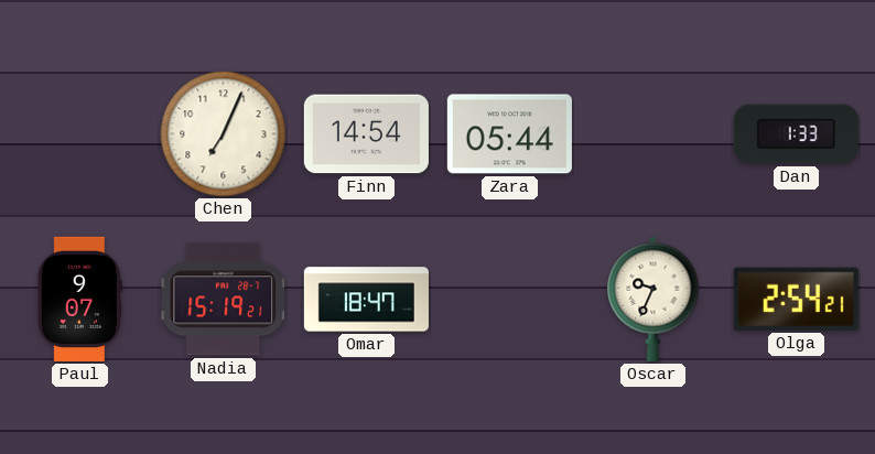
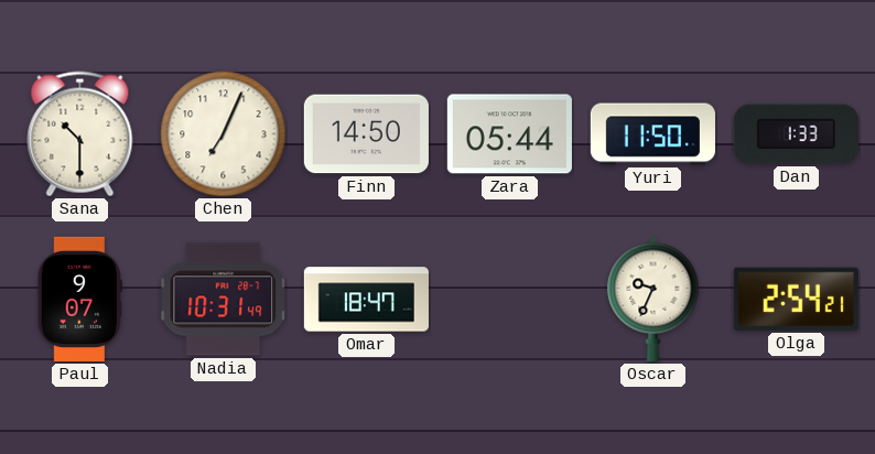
Sana: none -> 10:30
Finn: 14:54 -> 14:50
Yuri: none -> 11:50
Nadia: 15:19 -> 10:31
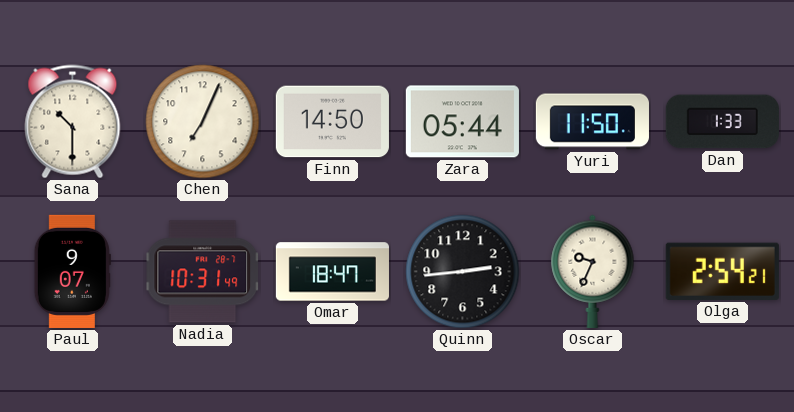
Quinn: none -> 2:44
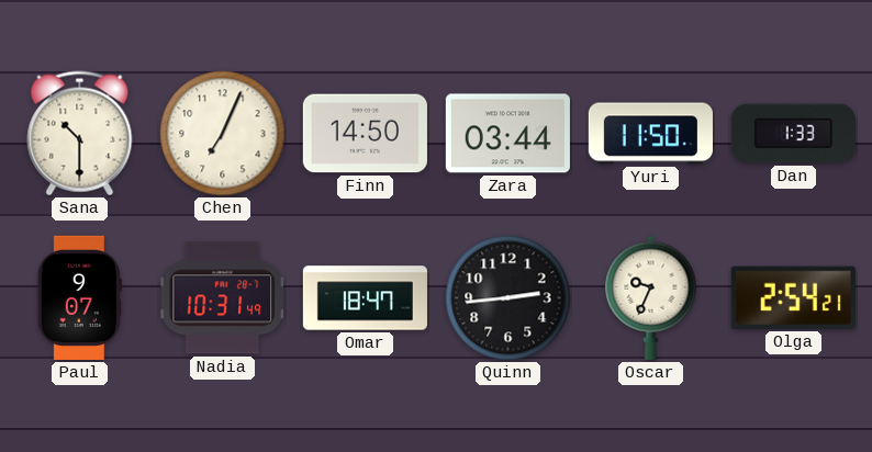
Zara: 05:44 -> 03:44
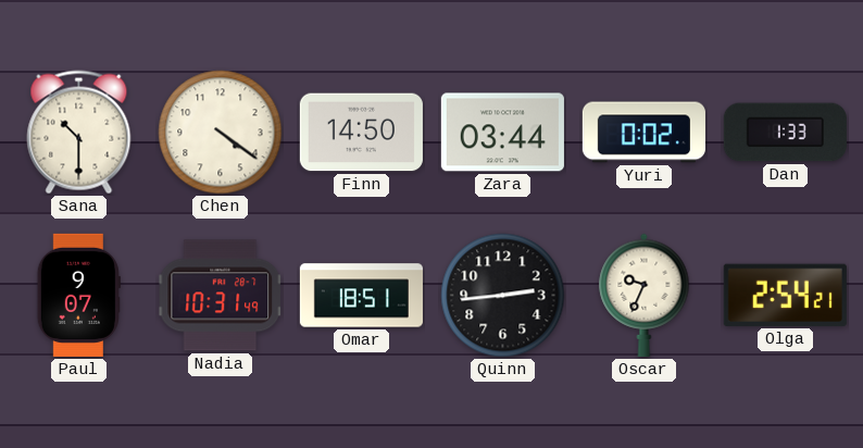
Chen: 7:04 -> 4:21
Yuri: 11:50 -> 0:02
Omar: 18:47 -> 18:51
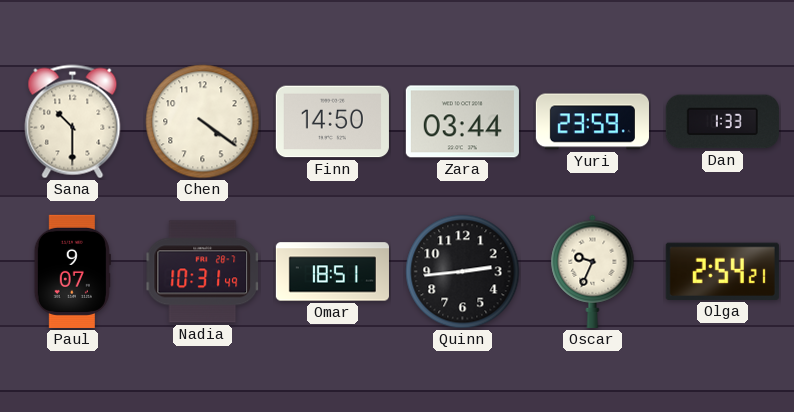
Yuri: 0:02 -> 23:59
